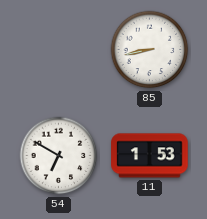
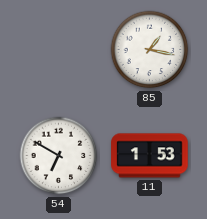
85: 8:43 -> 1:17
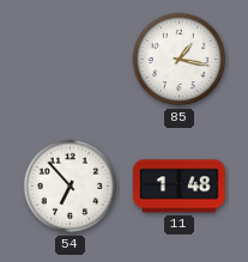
54: 6:50 -> 6:53
11: 1:53 -> 1:48
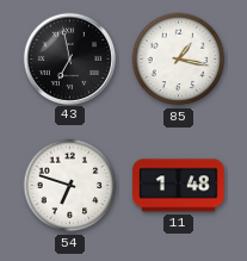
43: none -> 6:58
54: 6:53 -> 6:48
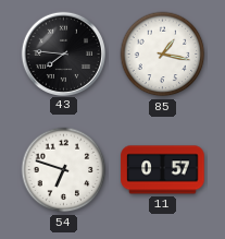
43: 6:58 -> 7:46
11: 1:48 -> 0:57
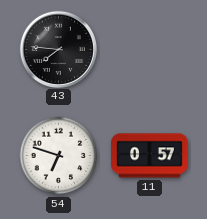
85: 1:17 -> none
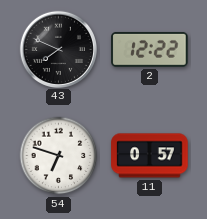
43: 7:46 -> 7:49
2: none -> 12:22
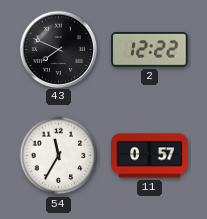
54: 6:48 -> 11:35
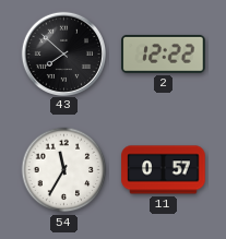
43: 7:49 -> 7:52
